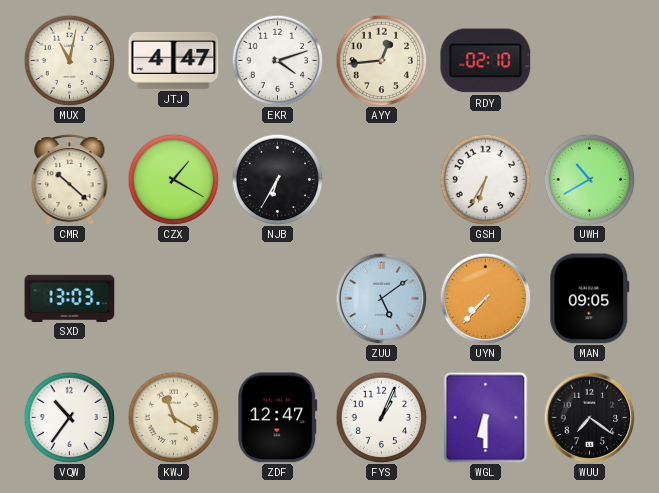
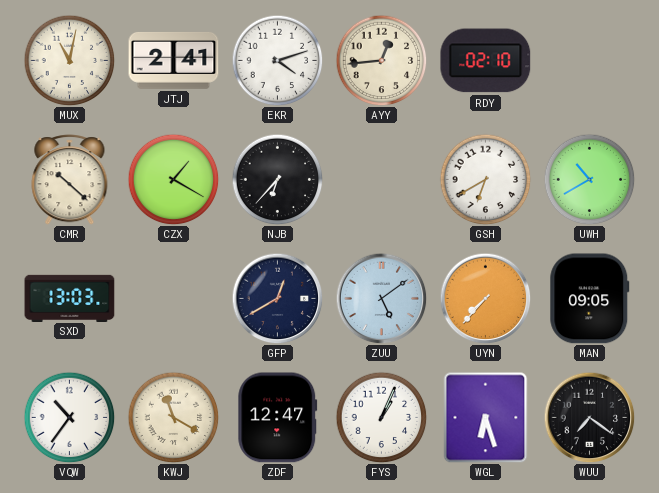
JTJ: 4:47 -> 2:41
NJB: 6:35 -> 6:37
GSH: 6:35 -> 6:40
GFP: none -> 12:40
WGL: 6:30 -> 6:27
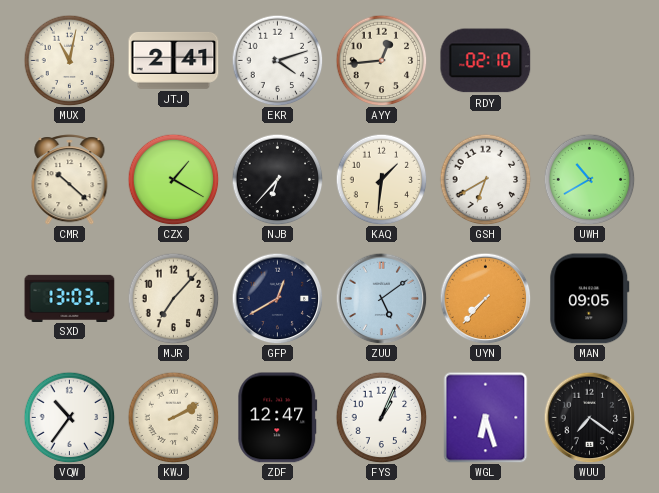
KAQ: none -> 1:31
MJR: none -> 7:07
KWJ: 11:20 -> 2:10
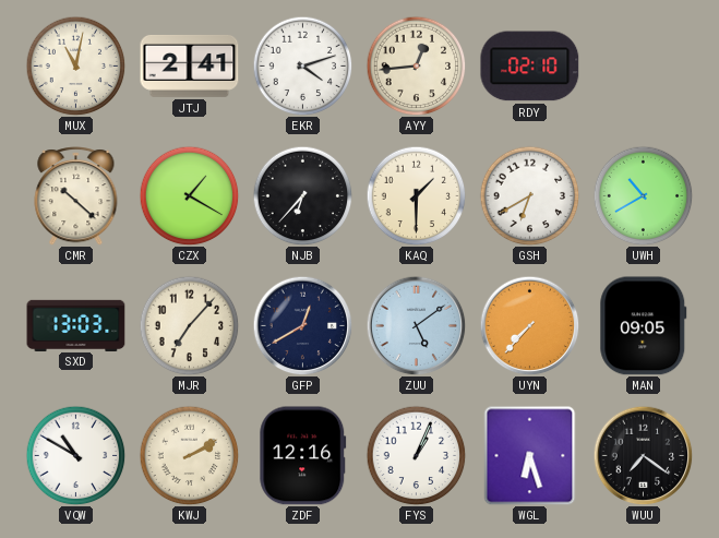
KAQ: 1:31 -> 1:30
VQW: 10:36 -> 10:50
ZDF: 12:47 -> 12:16
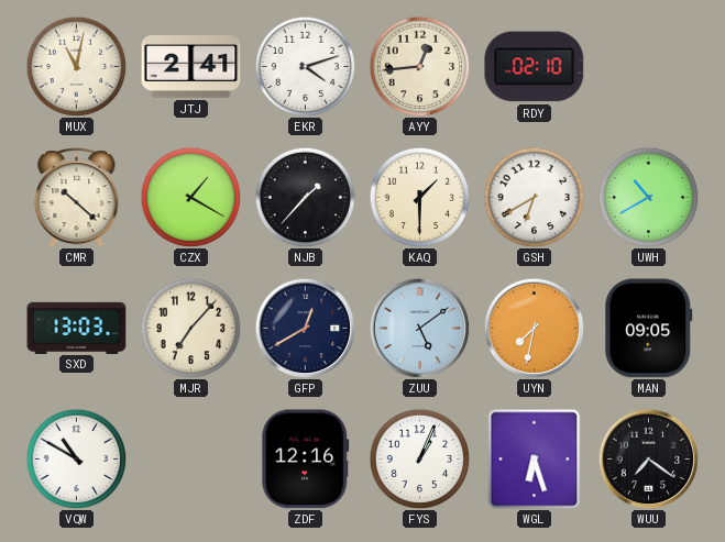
NJB: 6:37 -> 1:37
UYN: 7:37 -> 7:32
KWJ: 2:10 -> none
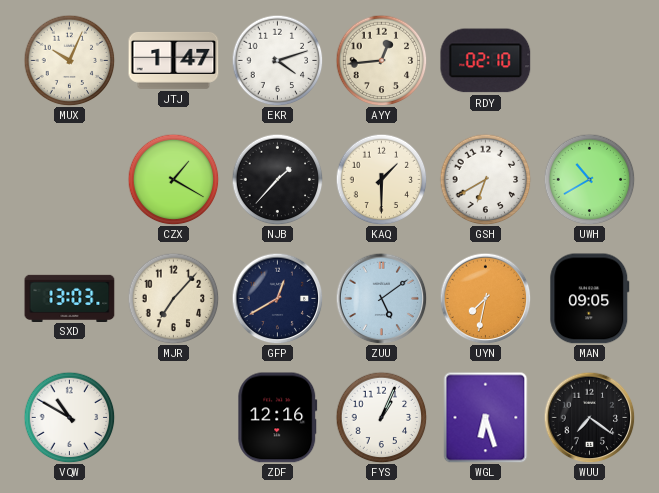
MUX: 11:02 -> 10:04
JTJ: 2:41 -> 1:47
CMR: 10:22 -> none
